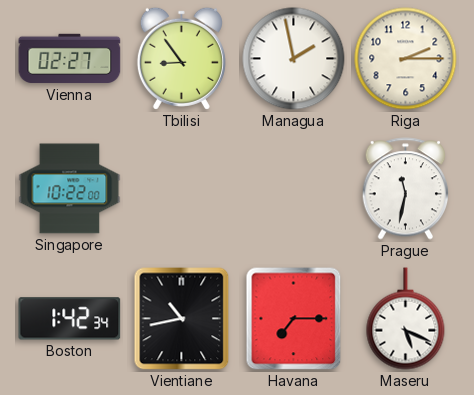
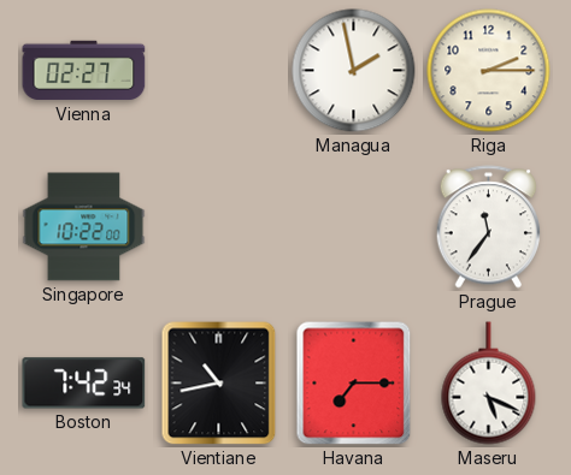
Tbilisi: 8:54 -> none
Prague: 11:32 -> 11:36
Boston: 1:42 -> 7:42
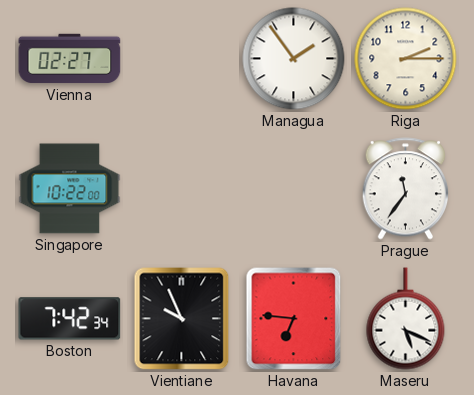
Managua: 1:58 -> 1:54
Vientiane: 10:43 -> 9:56
Havana: 7:15 -> 6:46
